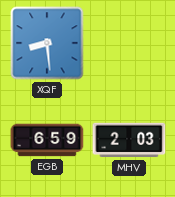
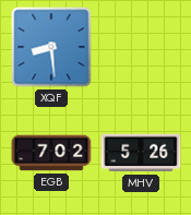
EGB: 6:59 -> 7:02
MHV: 2:03 -> 5:26
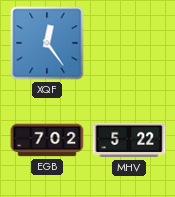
XQF: 8:29 -> 12:24
MHV: 5:26 -> 5:22
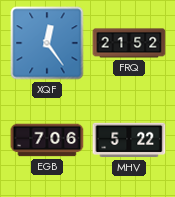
FRQ: none -> 21:52
EGB: 7:02 -> 7:06
